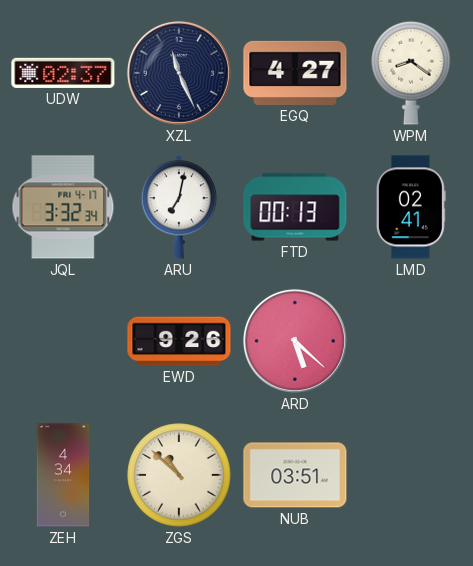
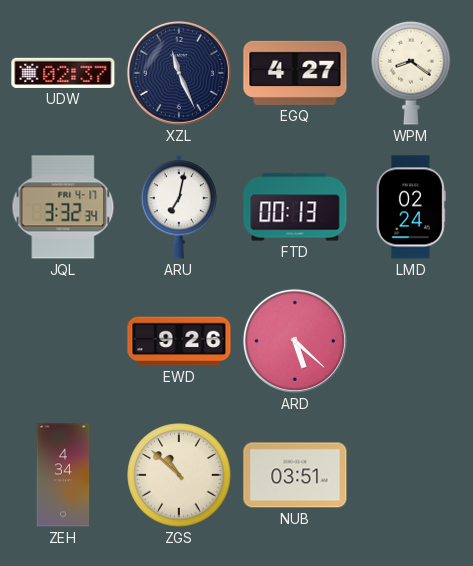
LMD: 02:41 -> 02:24
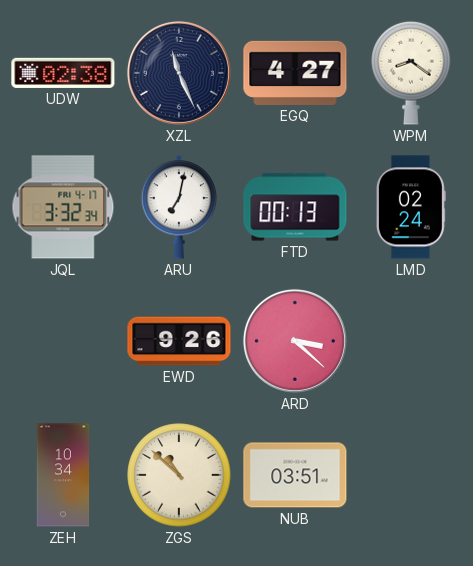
UDW: 02:37 -> 02:38
ARD: 5:22 -> 3:22
ZEH: 4:34 -> 10:34
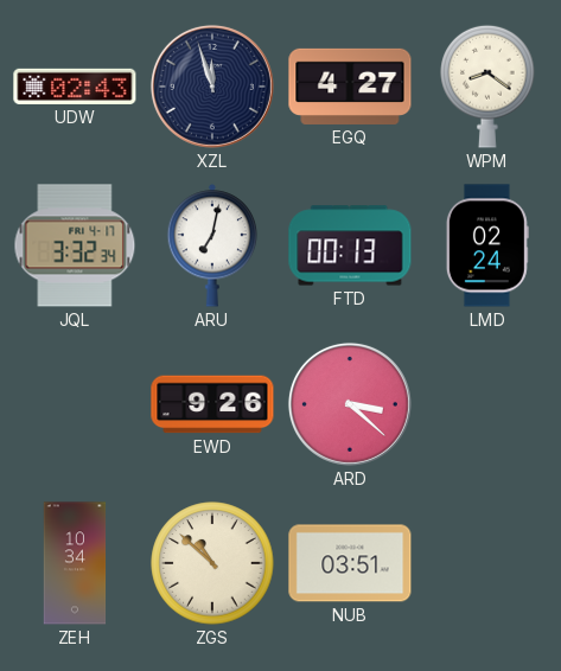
UDW: 02:38 -> 02:43
XZL: 11:26 -> 11:57
